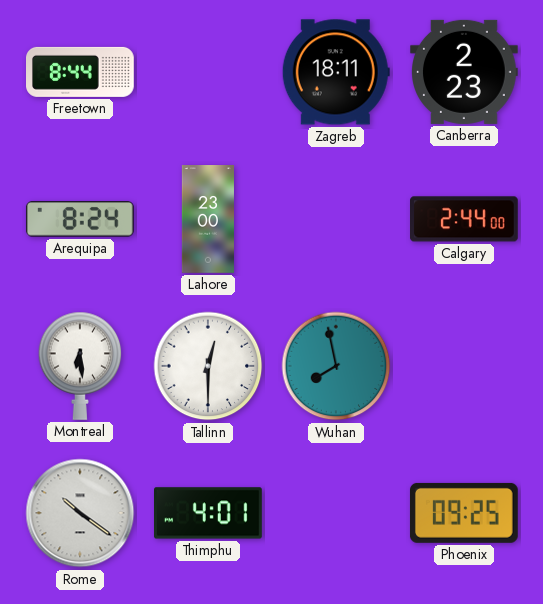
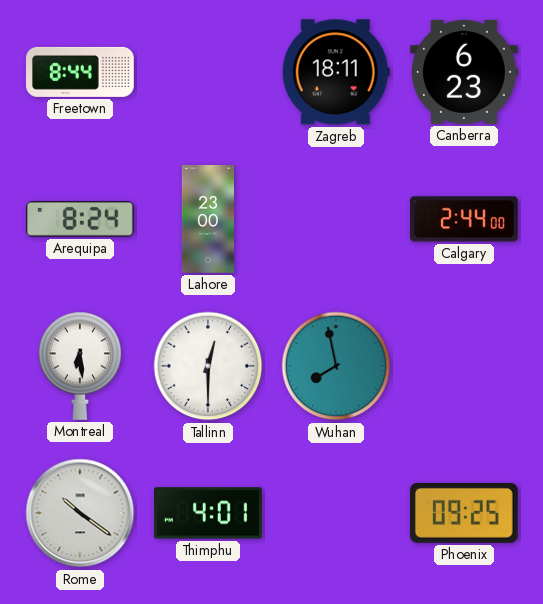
Canberra: 2:23 -> 6:23
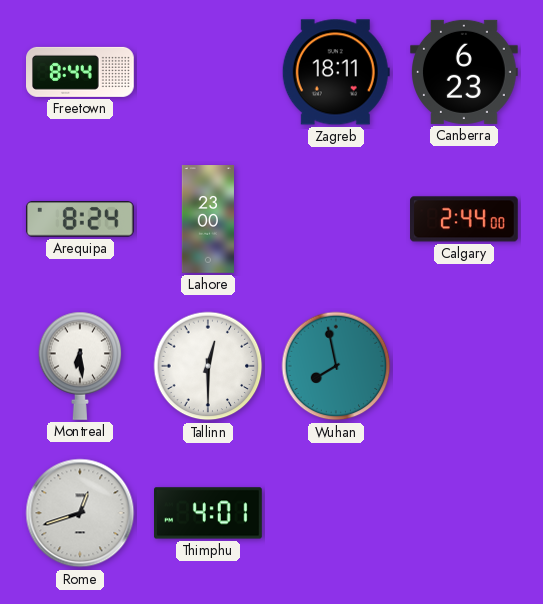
Rome: 10:21 -> 12:42
Phoenix: 09:25 -> none
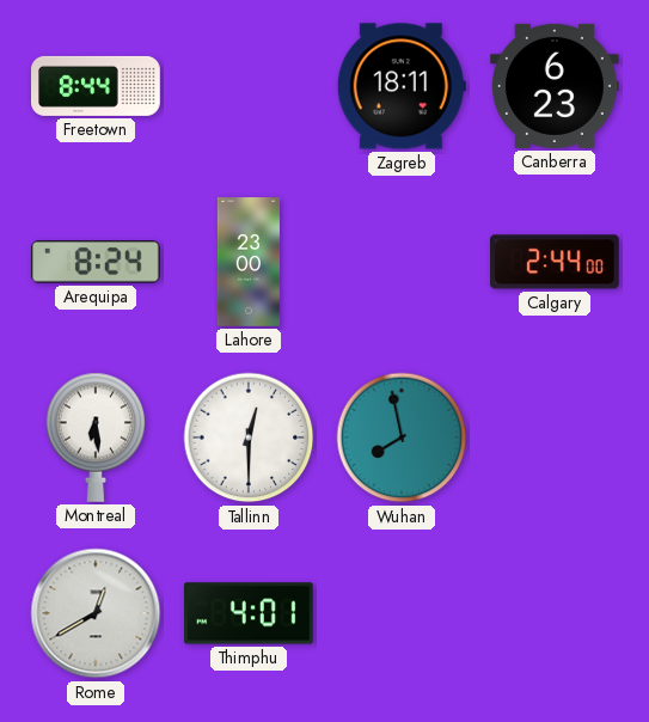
Rome: 12:42 -> 12:40
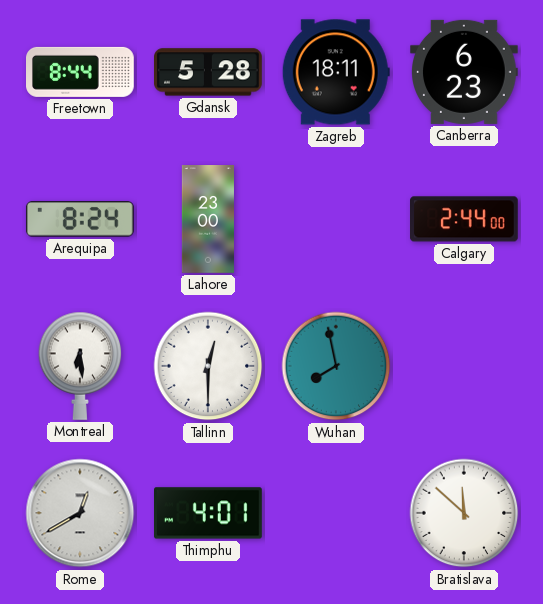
Gdansk: none -> 5:28
Bratislava: none -> 11:52
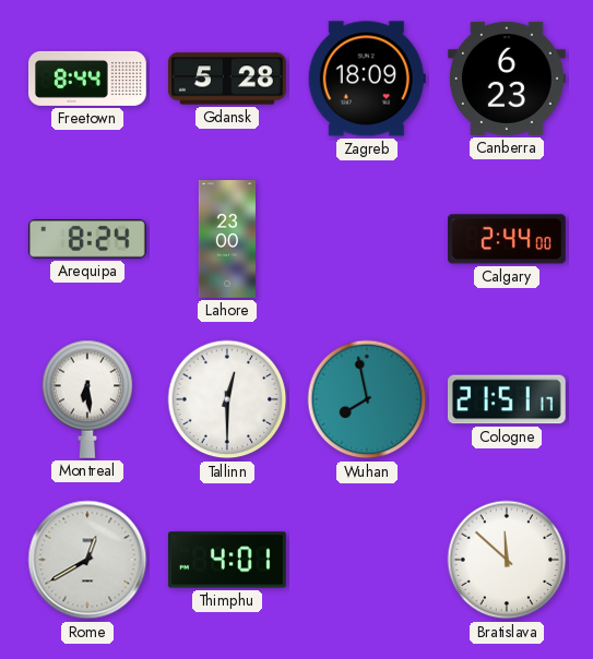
Zagreb: 18:11 -> 18:09
Cologne: none -> 21:51
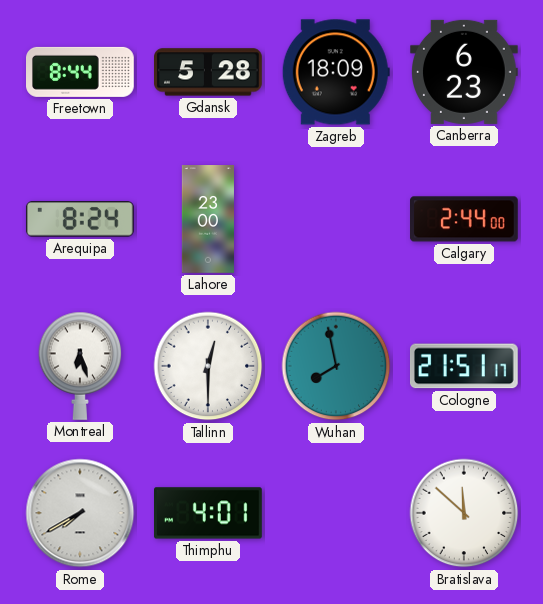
Montreal: 6:29 -> 6:27
Rome: 12:40 -> 7:40
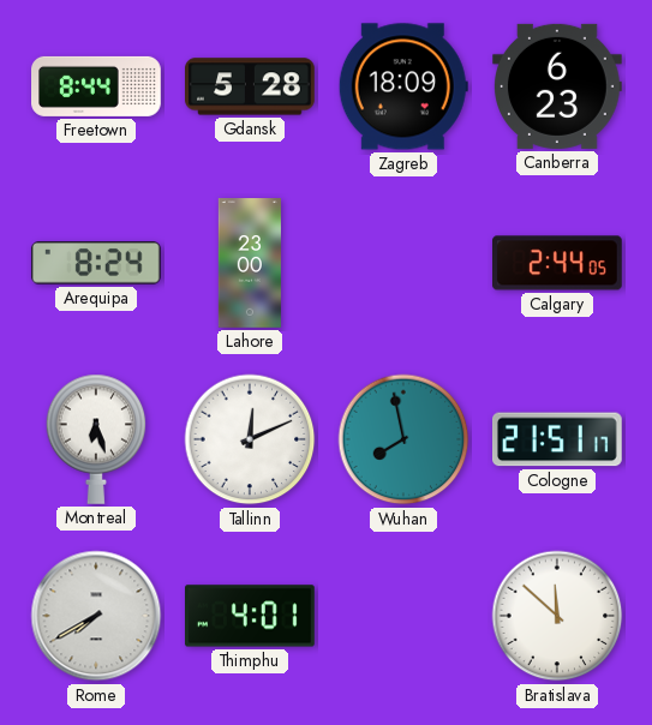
Calgary: 2:44:00 -> 2:44:05
Tallinn: 12:30 -> 12:11
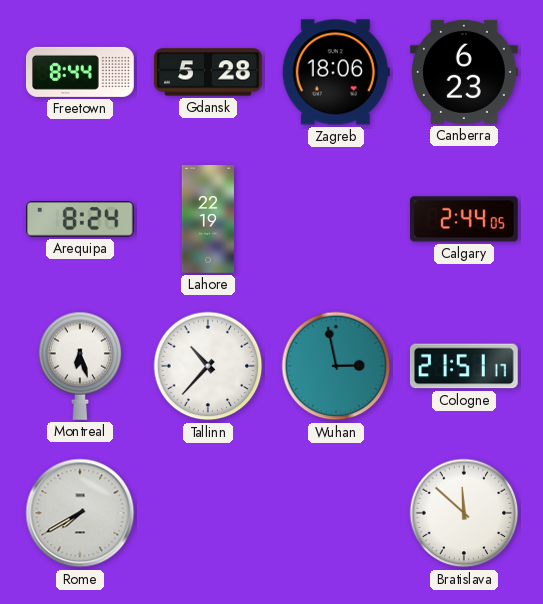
Zagreb: 18:09 -> 18:06
Lahore: 23:00 -> 22:19
Tallinn: 12:11 -> 10:37
Wuhan: 7:58 -> 2:58
Thimphu: 4:01 -> none
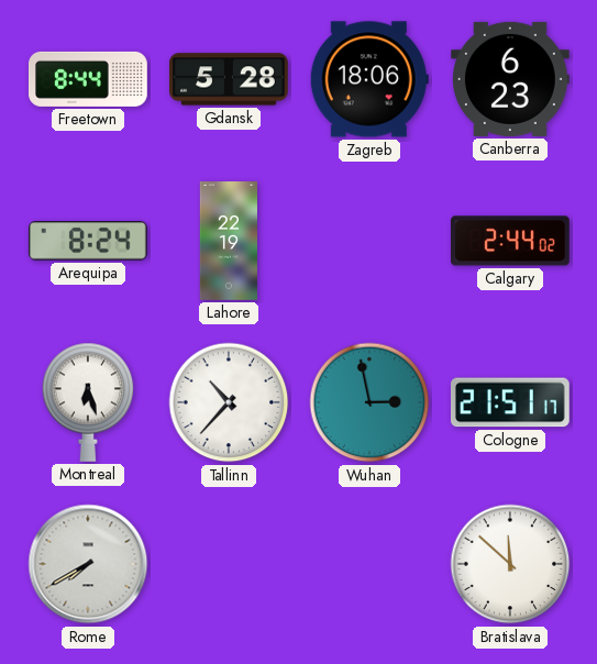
Calgary: 2:44:05 -> 2:44:02
